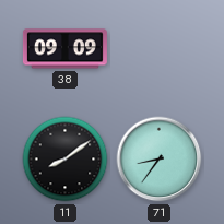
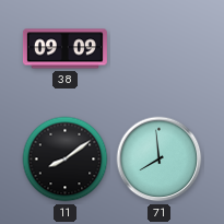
71: 8:36 -> 7:59
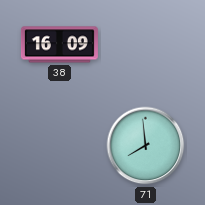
38: 09:09 -> 16:09
11: 8:09 -> none
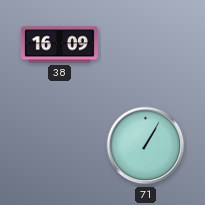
71: 7:59 -> 1:05
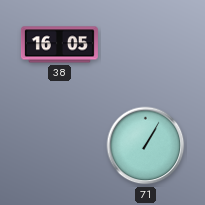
38: 16:09 -> 16:05
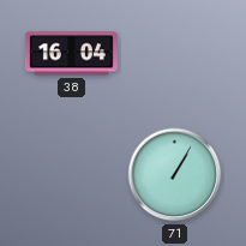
38: 16:05 -> 16:04
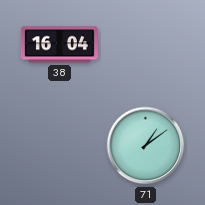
71: 1:05 -> 1:09
